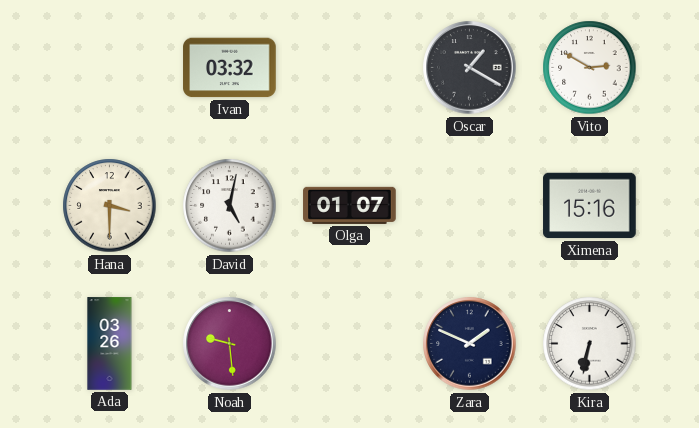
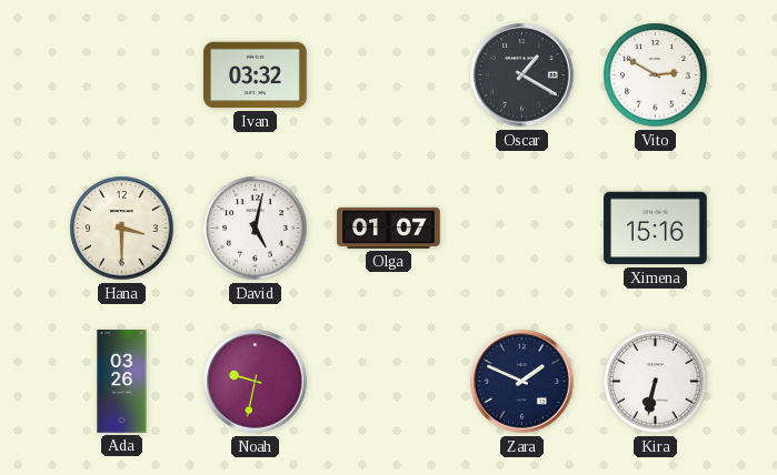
Noah: 9:29 -> 9:32
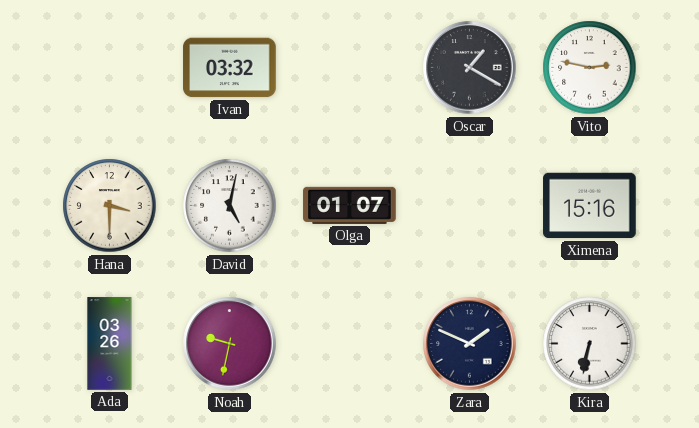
Vito: 2:50 -> 2:47
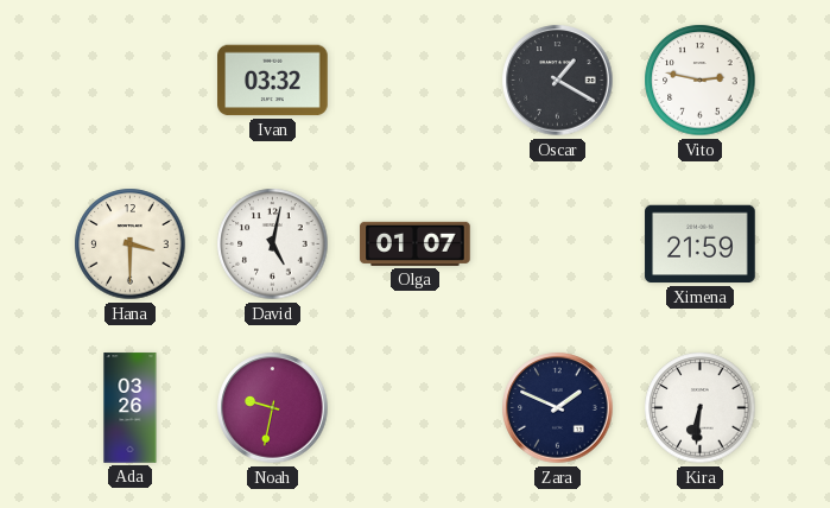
Ximena: 15:16 -> 21:59
Kira: 6:32 -> 6:31
